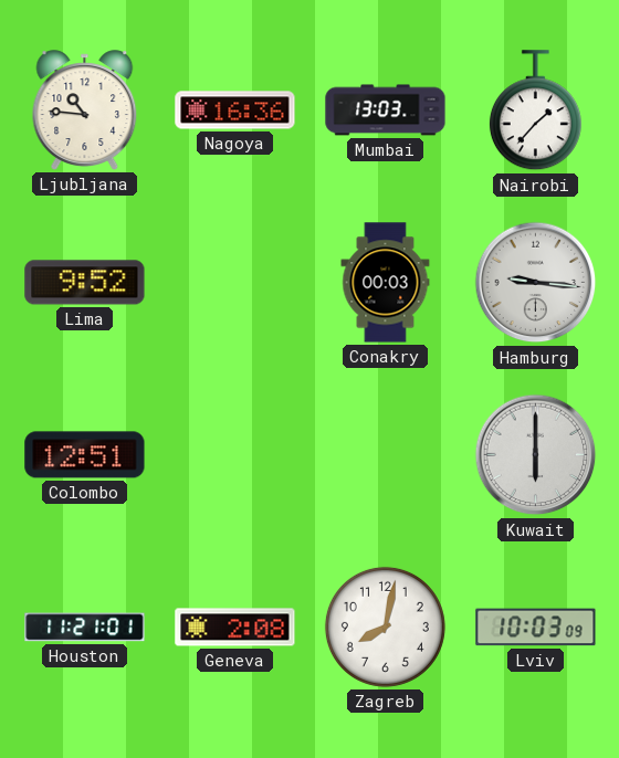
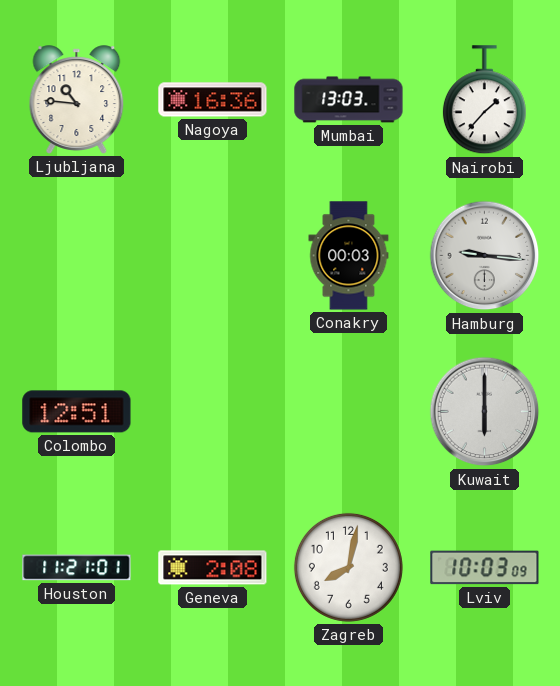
Lima: 9:52 -> none
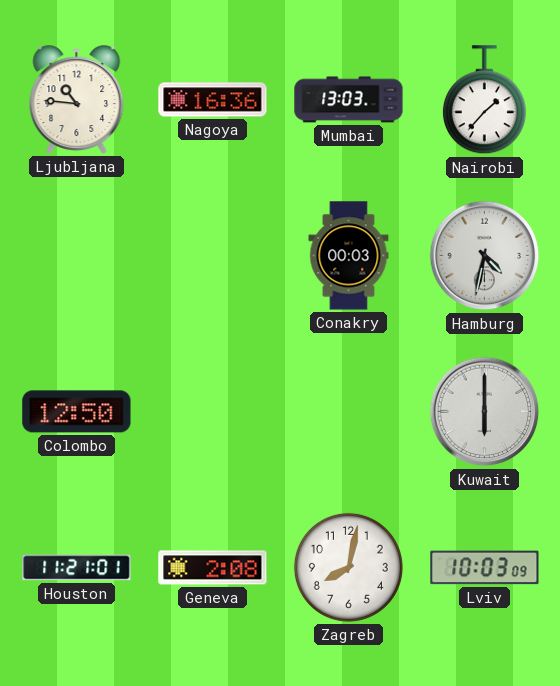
Hamburg: 9:16 -> 4:32
Colombo: 12:51 -> 12:50
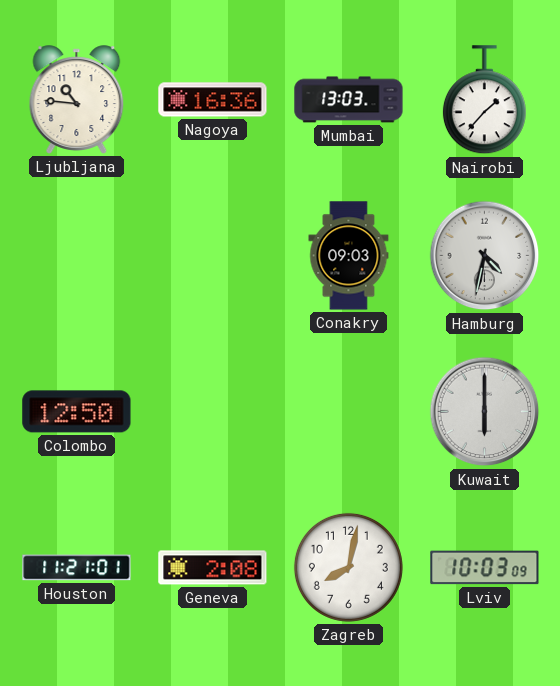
Conakry: 00:03 -> 09:03
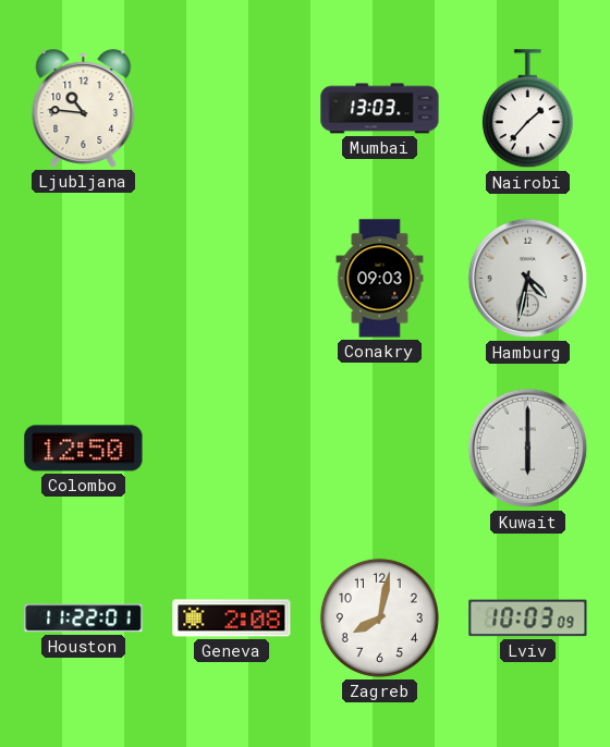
Nagoya: 16:36 -> none
Houston: 11:21 -> 11:22
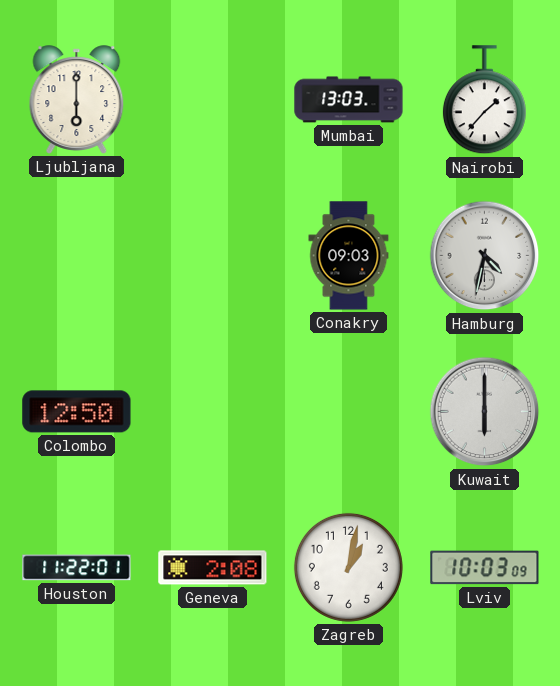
Ljubljana: 10:46 -> 6:00
Zagreb: 8:02 -> 1:02
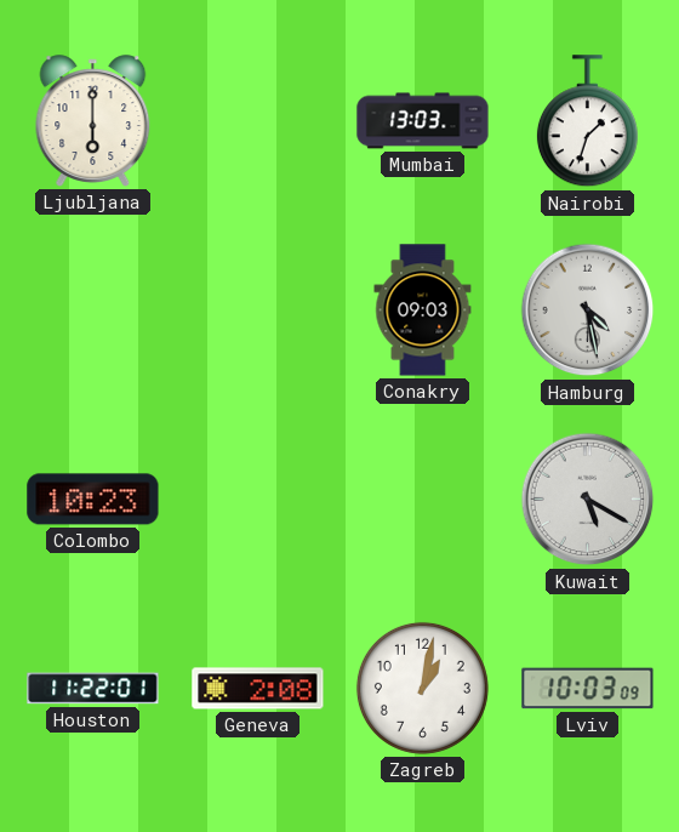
Nairobi: 1:37 -> 1:33
Hamburg: 4:32 -> 4:28
Colombo: 12:50 -> 10:23
Kuwait: 6:00 -> 5:20
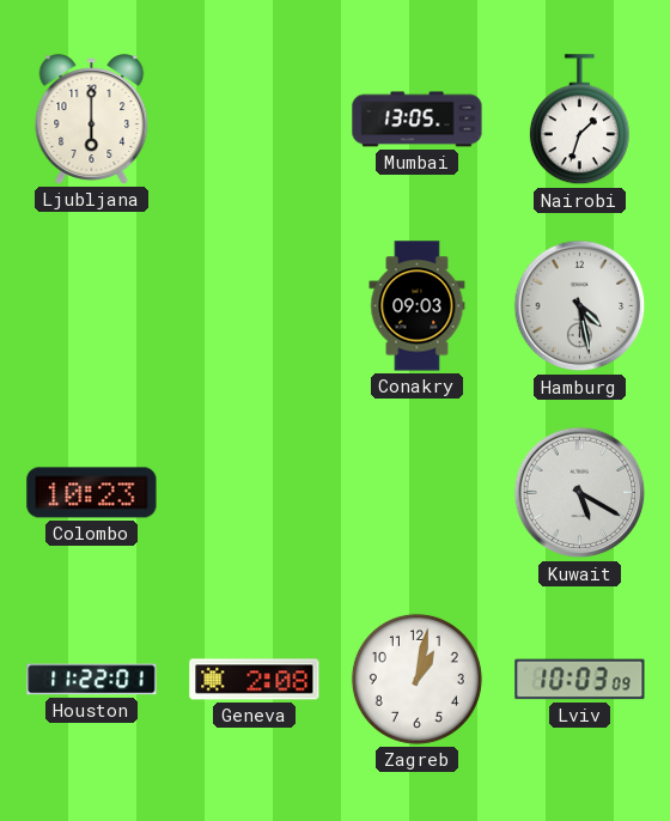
Mumbai: 13:03 -> 13:05
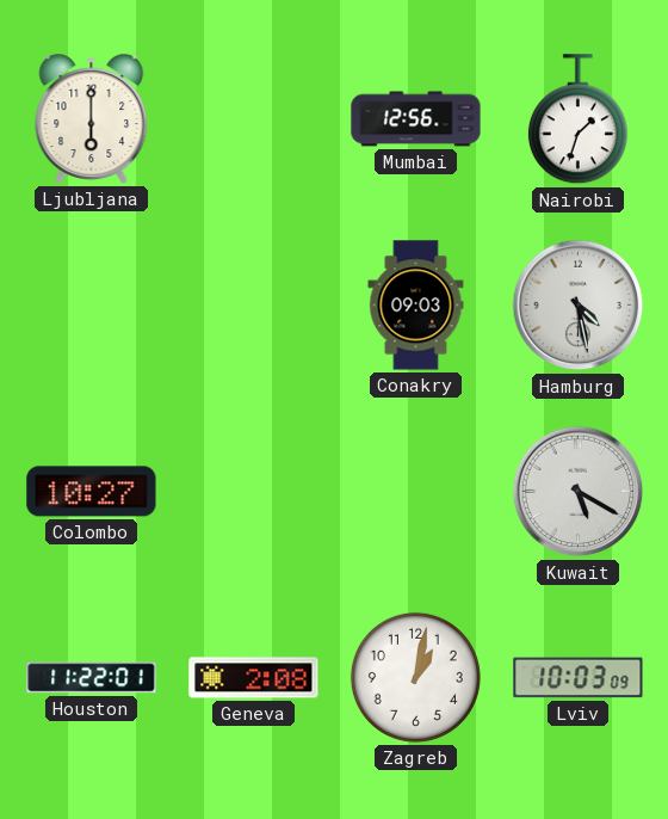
Mumbai: 13:05 -> 12:56
Colombo: 10:23 -> 10:27
